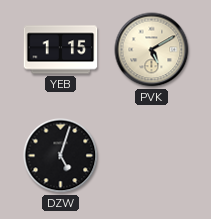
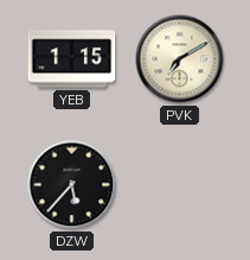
PVK: 5:10 -> 7:10
DZW: 5:03 -> 5:37
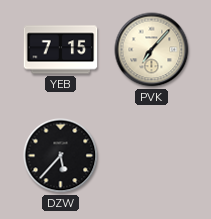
YEB: 1:15 -> 7:15
PVK: 7:10 -> 7:07
